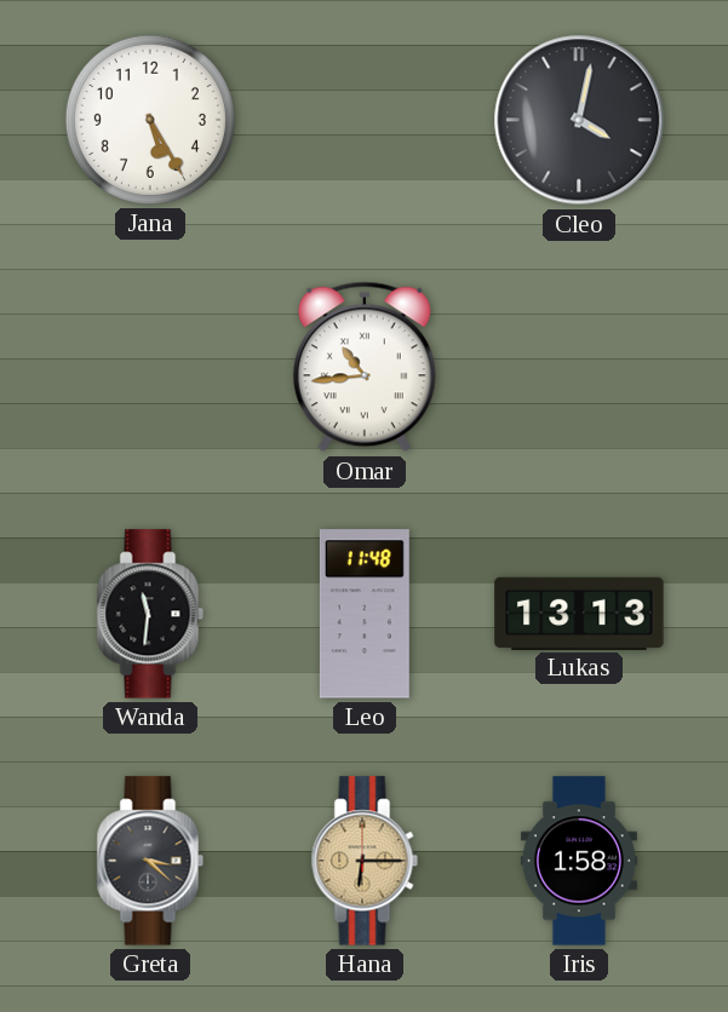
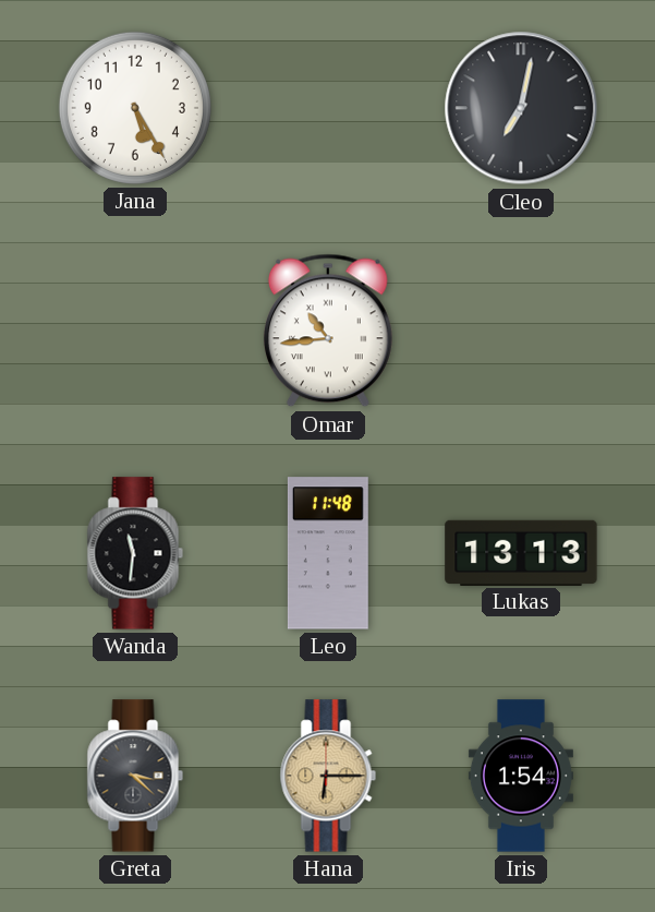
Cleo: 4:02 -> 7:02
Iris: 1:58 -> 1:54
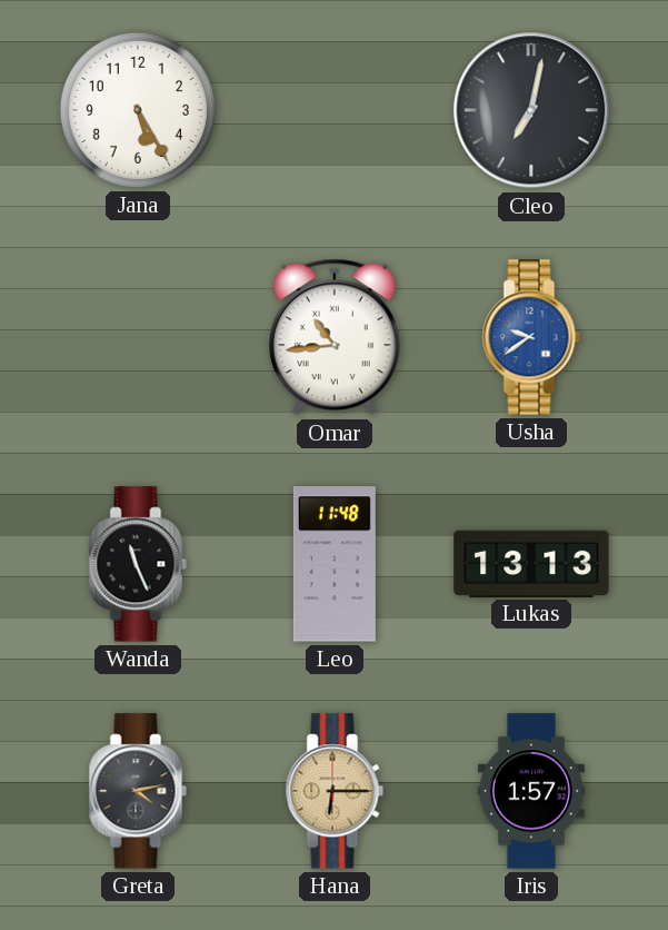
Usha: none -> 9:39
Wanda: 11:31 -> 11:26
Greta: 3:22 -> 4:13
Iris: 1:54 -> 1:57
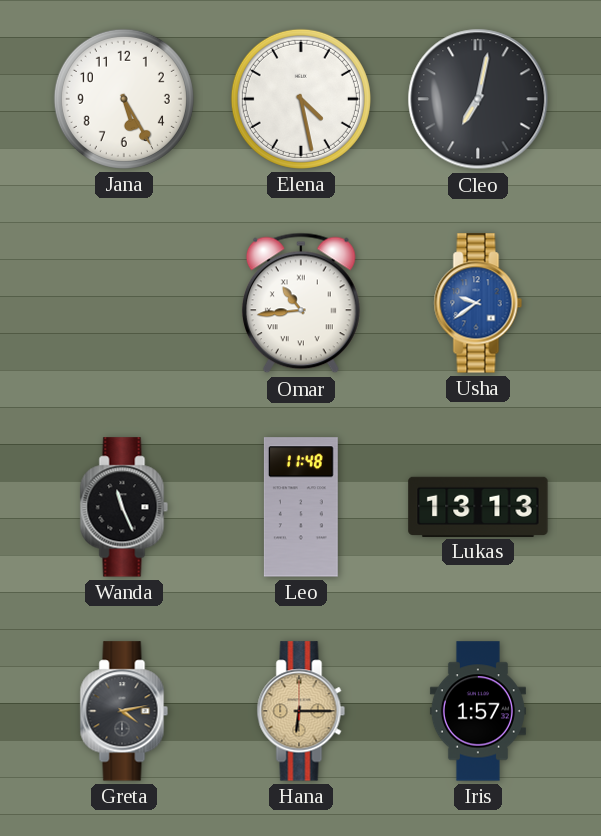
Elena: none -> 4:28
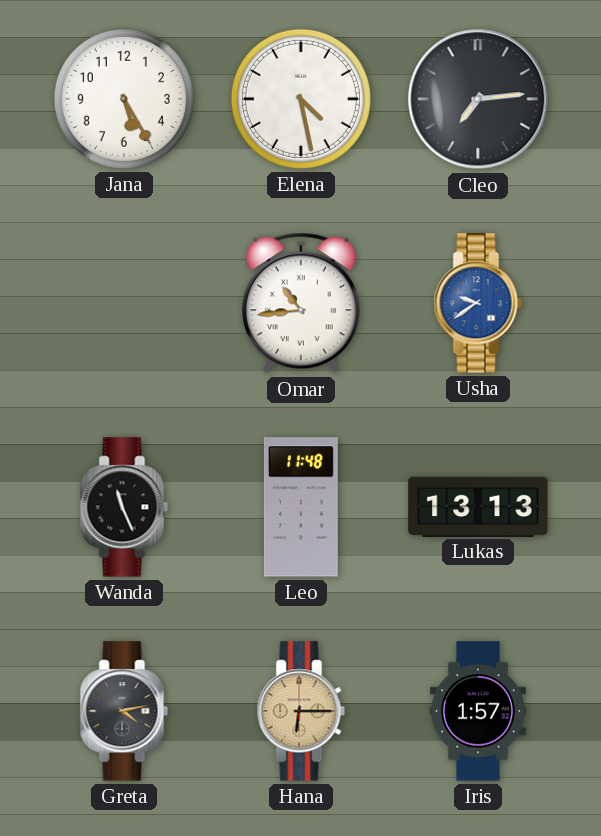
Cleo: 7:02 -> 7:14
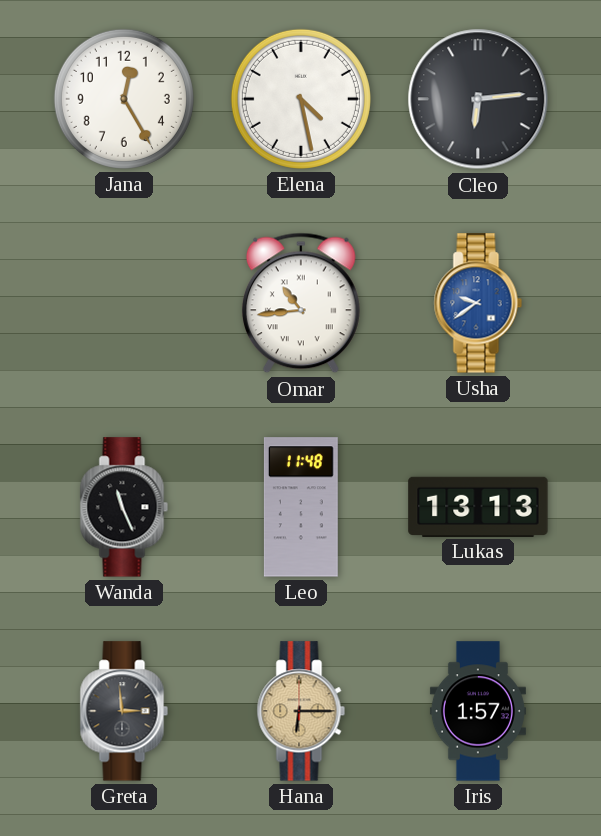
Jana: 5:25 -> 12:25
Cleo: 7:14 -> 6:14
Greta: 4:13 -> 2:59
